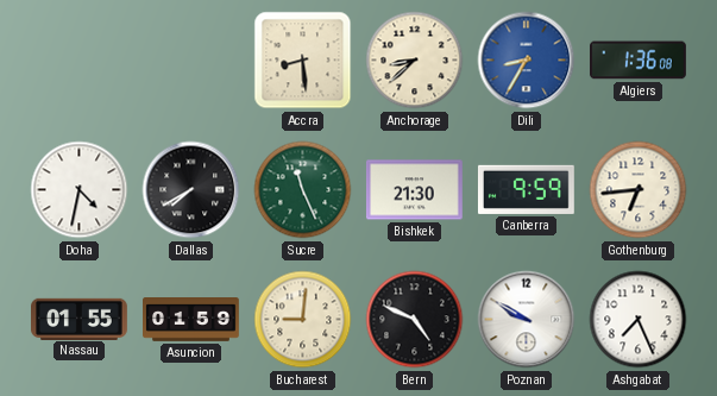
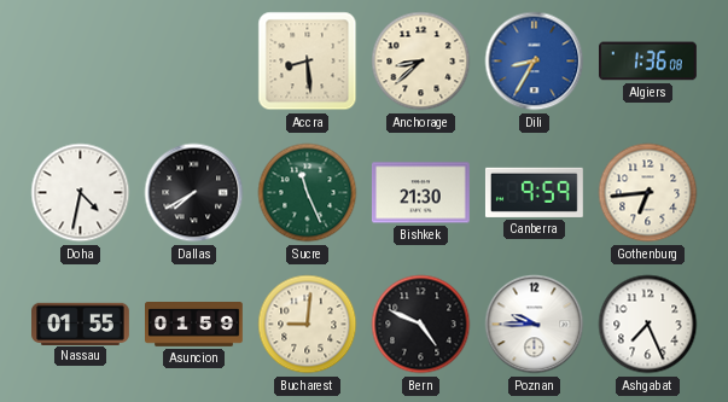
Poznan: 9:50 -> 9:45
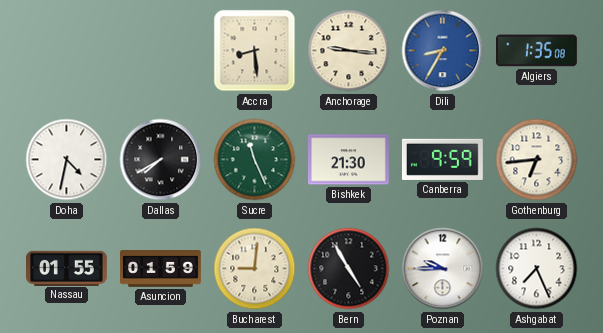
Anchorage: 8:38 -> 9:16
Algiers: 1:36 -> 1:35
Bern: 4:49 -> 4:55
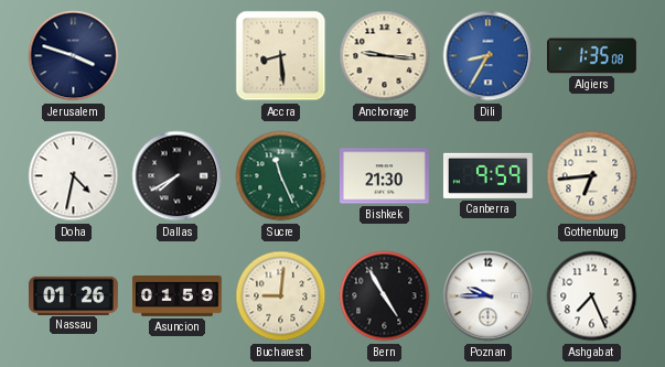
Jerusalem: none -> 3:48
Nassau: 01:55 -> 01:26
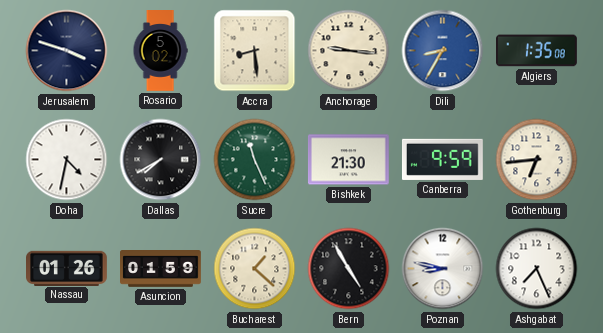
Rosario: none -> 5:02
Bucharest: 9:01 -> 1:22
Poznan: 9:45 -> 8:47
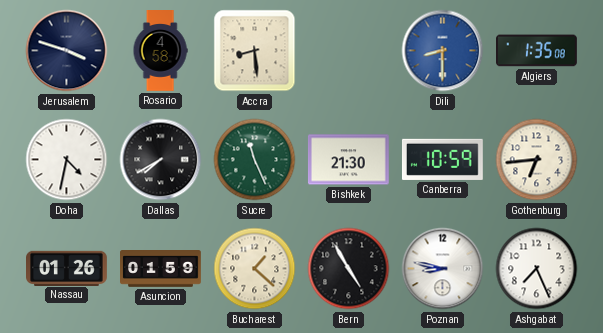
Rosario: 5:02 -> 4:58
Anchorage: 9:16 -> none
Dili: 8:35 -> 8:30
Canberra: 9:59 -> 10:59
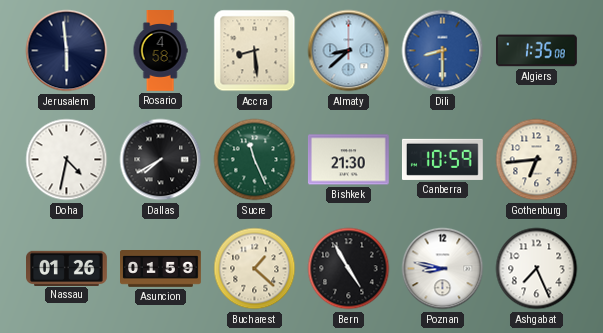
Jerusalem: 3:48 -> 5:59
Almaty: none -> 8:38
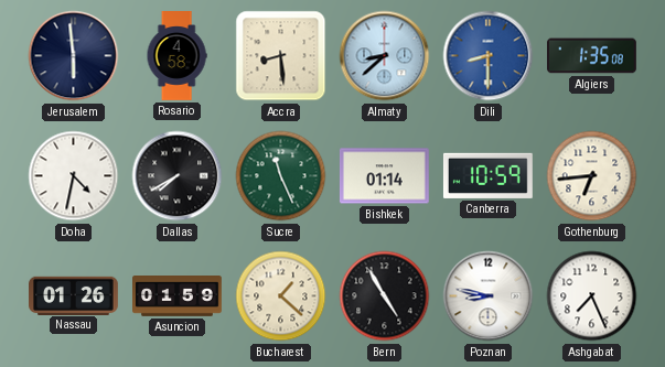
Bishkek: 21:30 -> 01:14
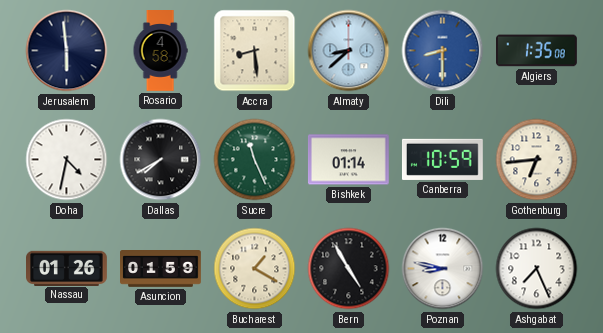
Bucharest: 1:22 -> 1:20
